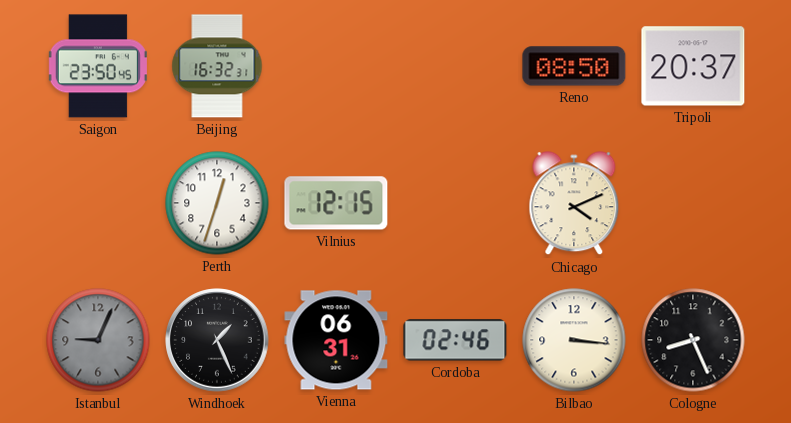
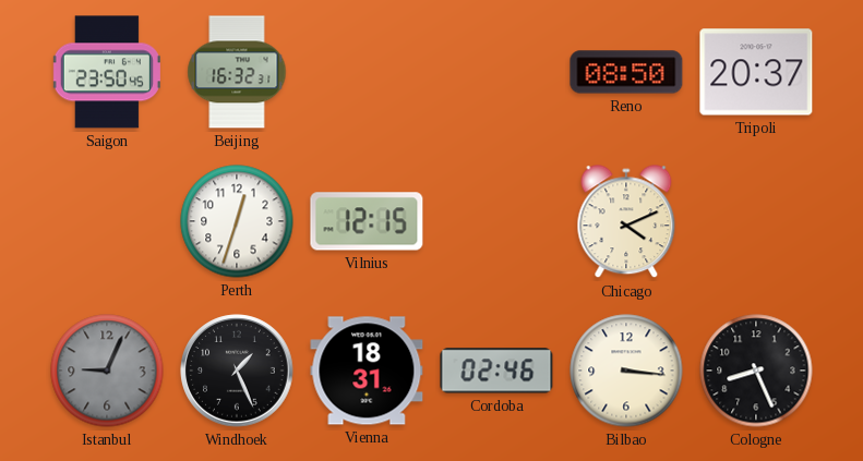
Vienna: 06:31 -> 18:31
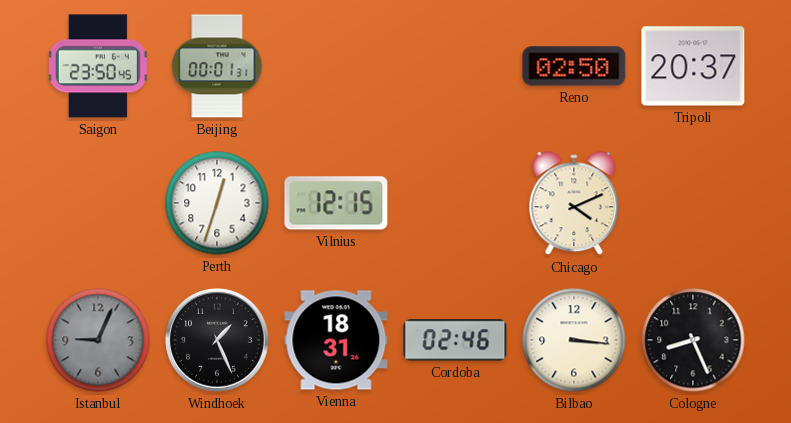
Beijing: 16:32 -> 00:01
Reno: 08:50 -> 02:50
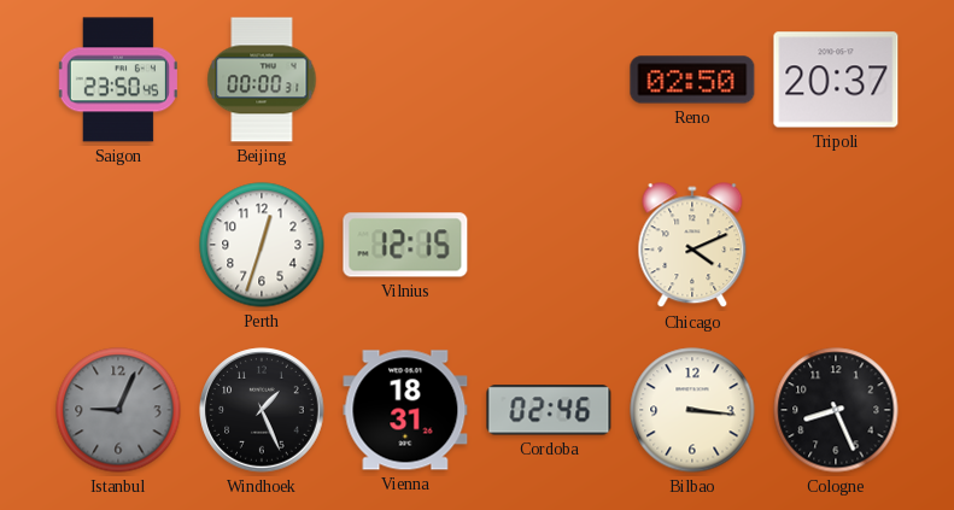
Beijing: 00:01 -> 00:00
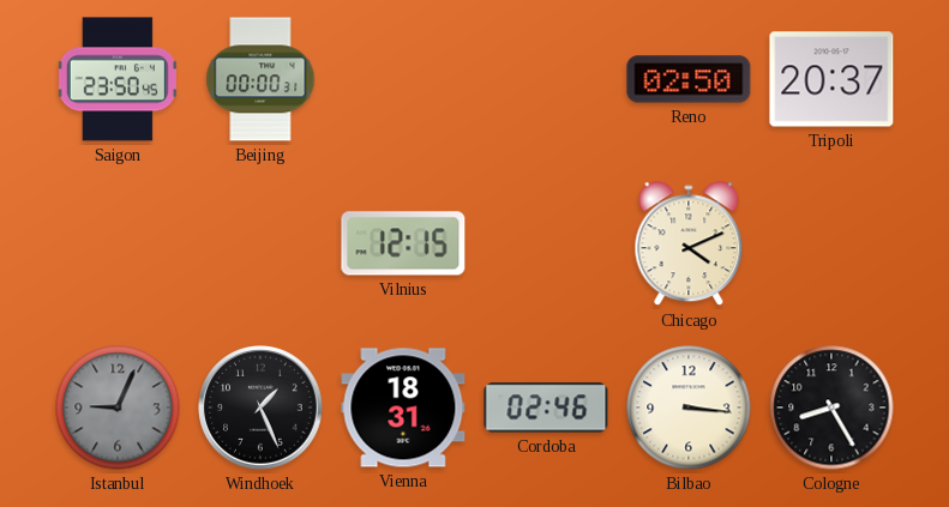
Perth: 12:33 -> none
Cologne: 8:26 -> 8:25
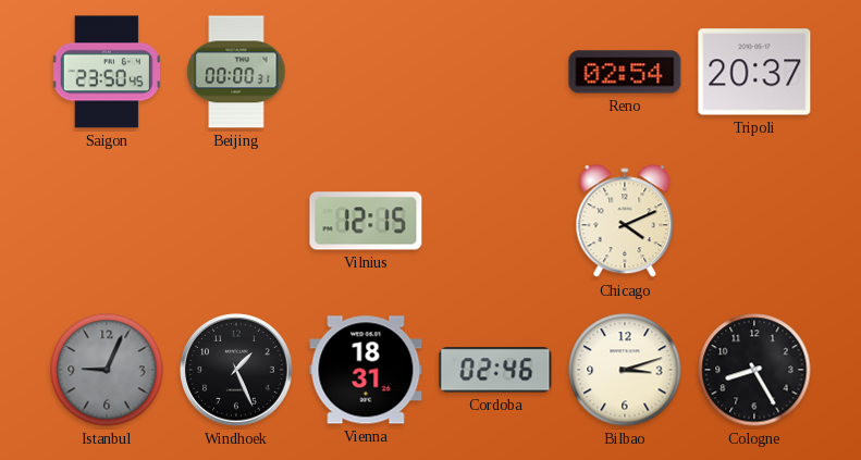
Reno: 02:50 -> 02:54
Bilbao: 3:16 -> 3:12
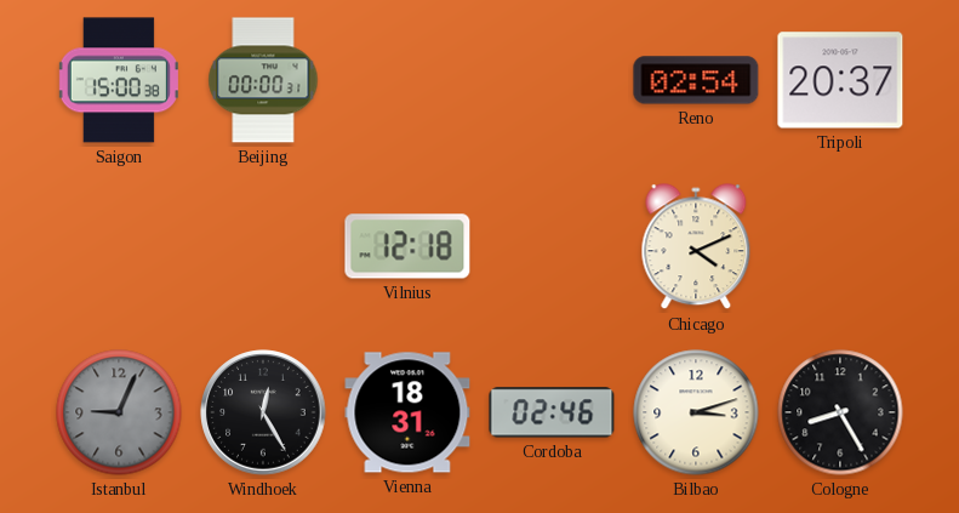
Saigon: 23:50 -> 15:00
Vilnius: 12:15 -> 12:18
Windhoek: 1:26 -> 12:25
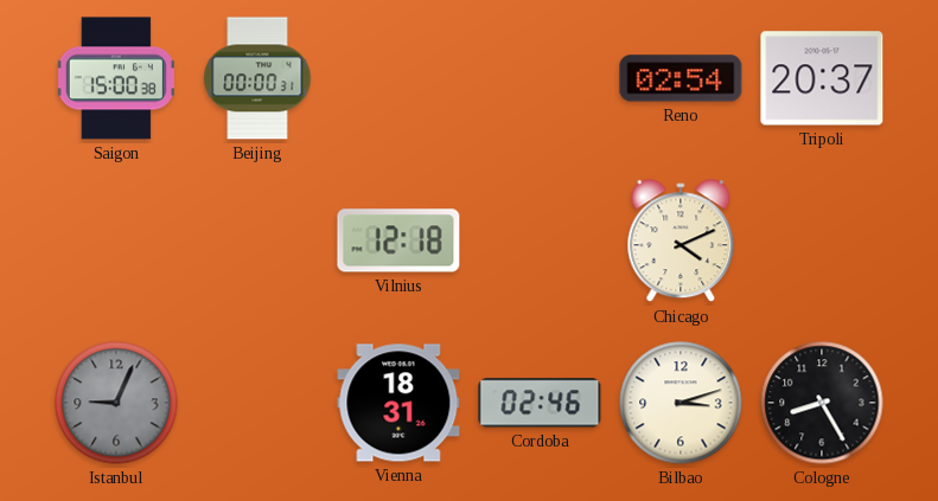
Windhoek: 12:25 -> none
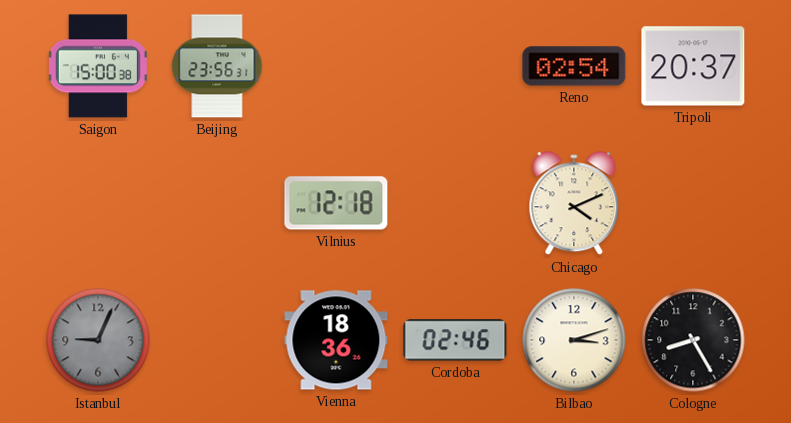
Beijing: 00:00 -> 23:56
Vienna: 18:31 -> 18:36
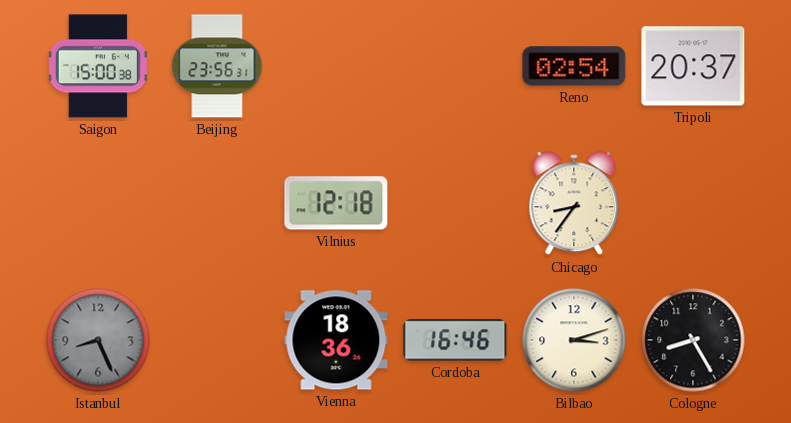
Chicago: 4:11 -> 8:36
Istanbul: 9:04 -> 8:26
Cordoba: 02:46 -> 16:46
